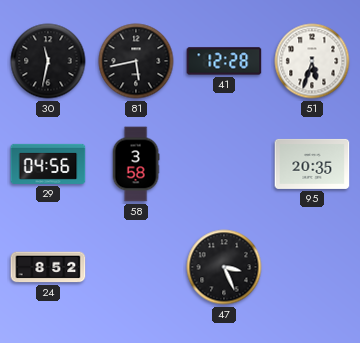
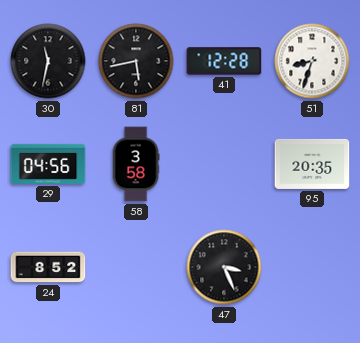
51: 5:33 -> 8:33
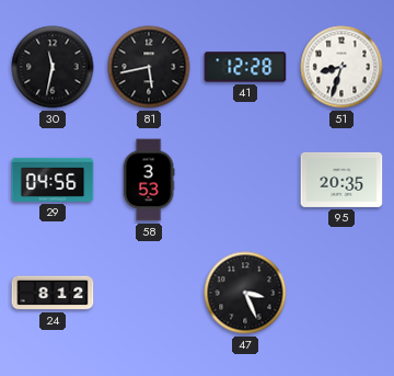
58: 3:58 -> 3:53
24: 8:52 -> 8:12
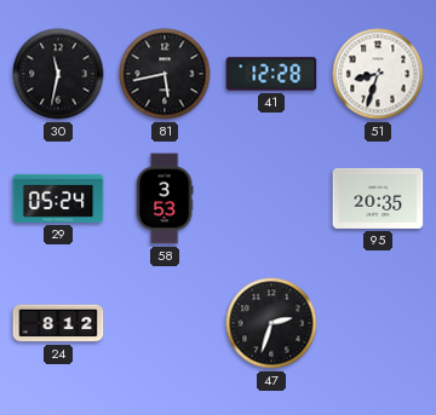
29: 04:56 -> 05:24
47: 3:26 -> 2:33
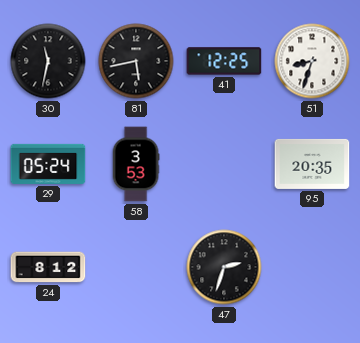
41: 12:28 -> 12:25
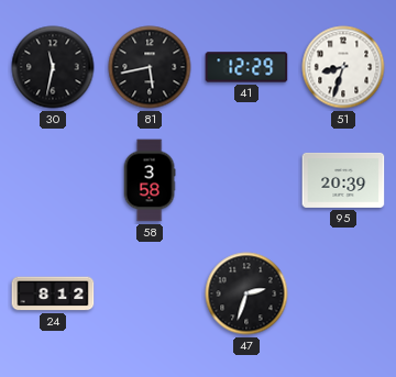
41: 12:25 -> 12:29
29: 05:24 -> none
58: 3:53 -> 3:58
95: 20:35 -> 20:39
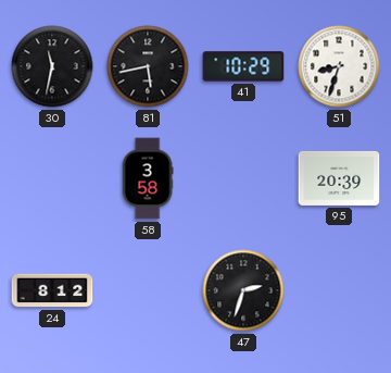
41: 12:29 -> 10:29
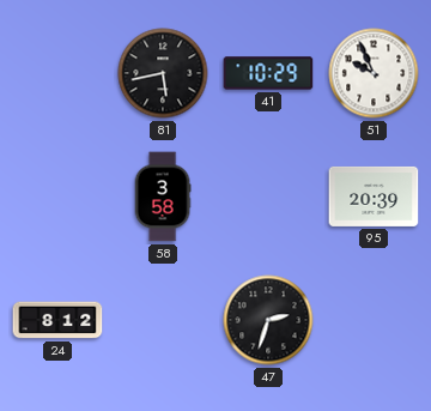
30: 11:32 -> none
51: 8:33 -> 9:56
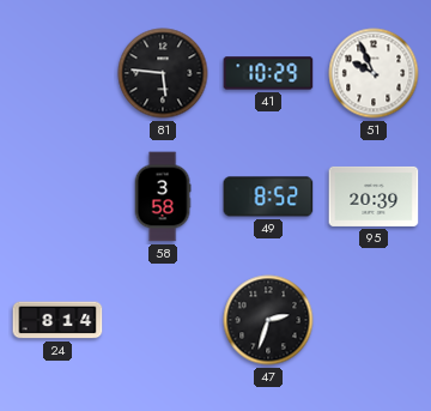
81: 5:43 -> 5:46
49: none -> 8:52
24: 8:12 -> 8:14
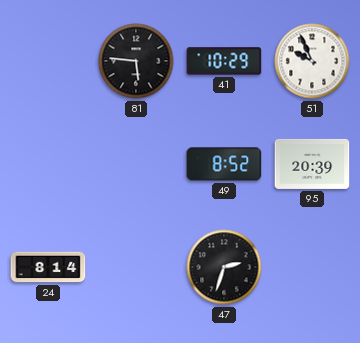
58: 3:58 -> none
